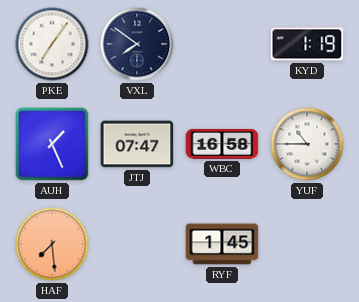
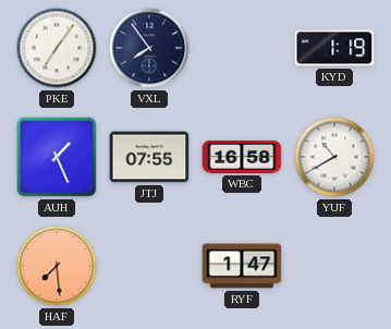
VXL: 7:51 -> 7:54
JTJ: 07:47 -> 07:55
YUF: 10:45 -> 10:40
RYF: 1:45 -> 1:47
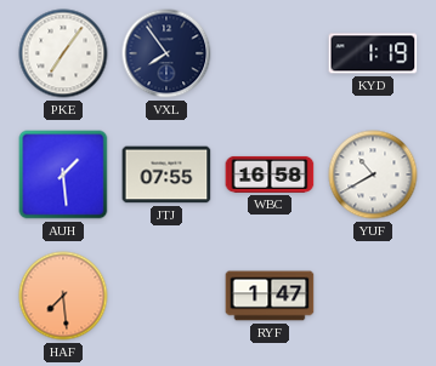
AUH: 1:26 -> 1:29
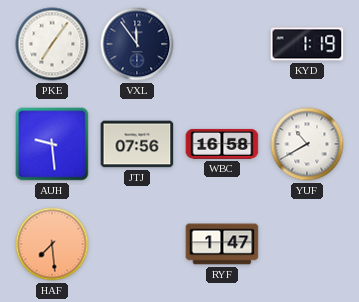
VXL: 7:54 -> 11:54
AUH: 1:29 -> 9:29
JTJ: 07:55 -> 07:56
